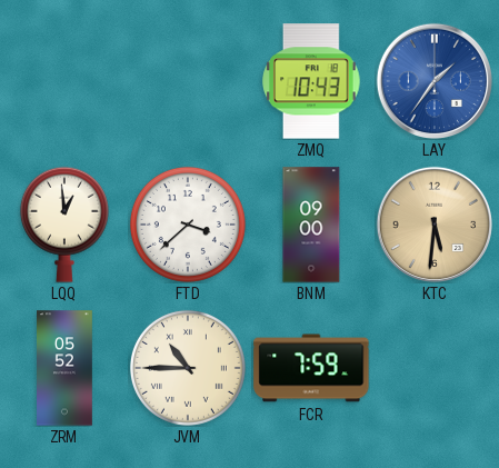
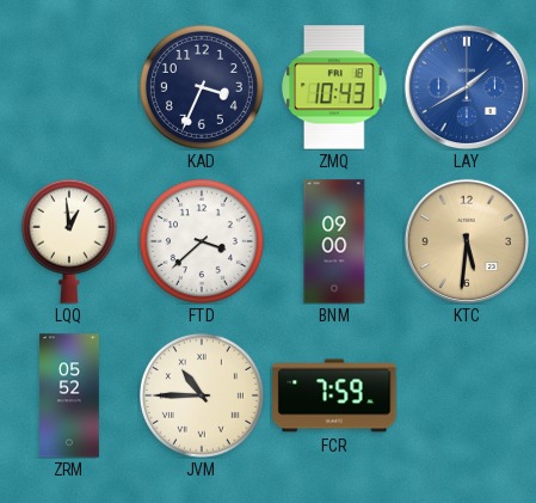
KAD: none -> 3:34
LAY: 1:36 -> 1:40
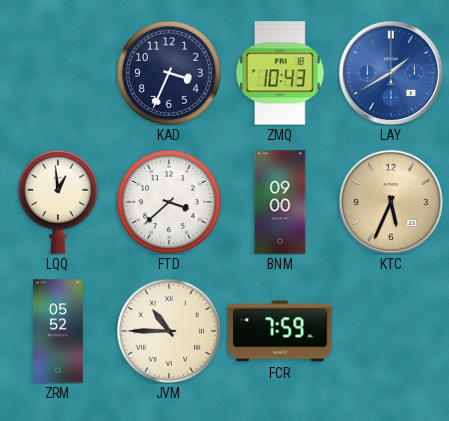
KTC: 5:31 -> 5:34
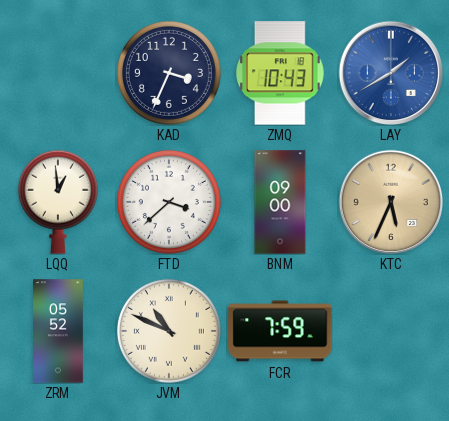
JVM: 10:45 -> 10:49
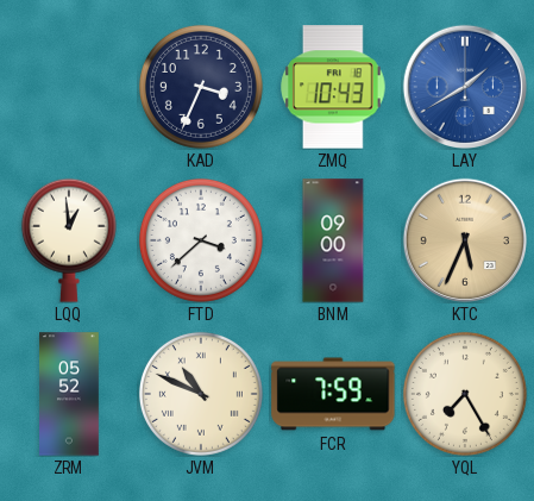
YQL: none -> 7:25
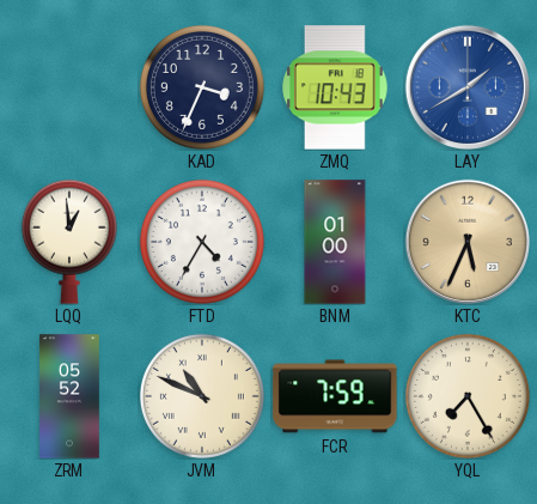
FTD: 3:38 -> 4:35
BNM: 09:00 -> 01:00
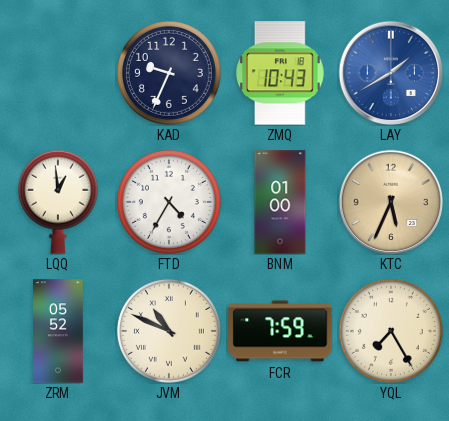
KAD: 3:34 -> 9:34
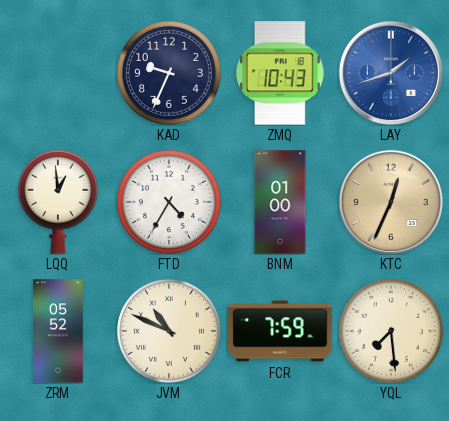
LAY: 1:40 -> 1:42
KTC: 5:34 -> 12:34
YQL: 7:25 -> 7:29
